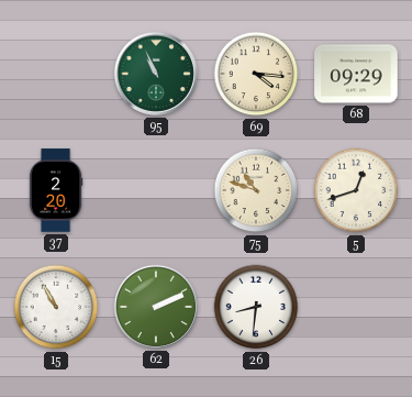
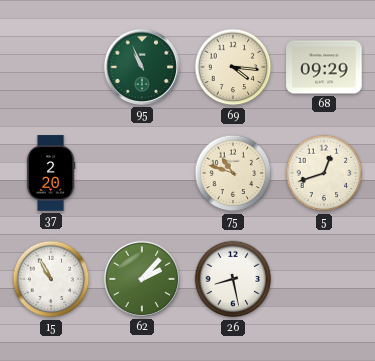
62: 2:11 -> 2:07
26: 8:31 -> 8:28
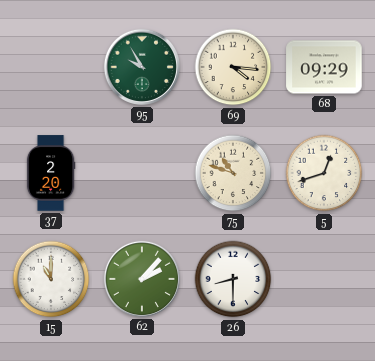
95: 10:56 -> 9:55
15: 10:55 -> 11:00
26: 8:28 -> 8:30
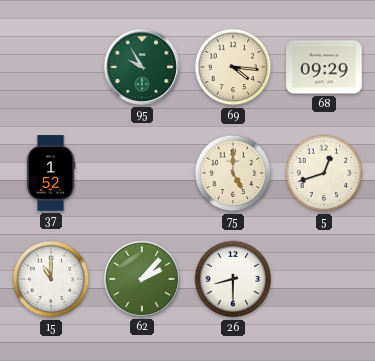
37: 2:20 -> 1:52
75: 10:48 -> 5:00
